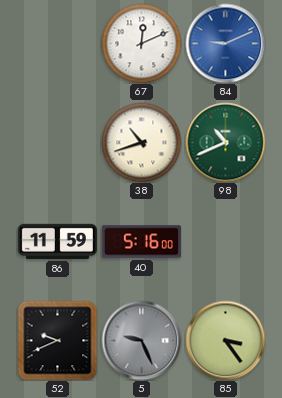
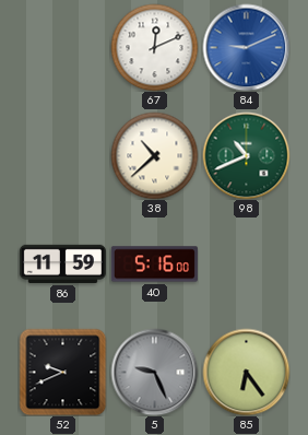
38: 10:42 -> 10:38
85: 3:24 -> 6:24
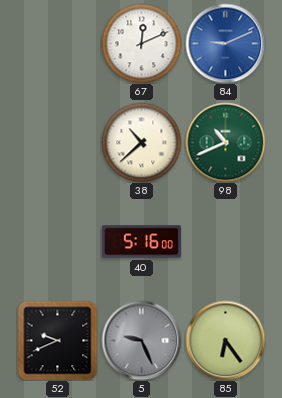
86: 11:59 -> none
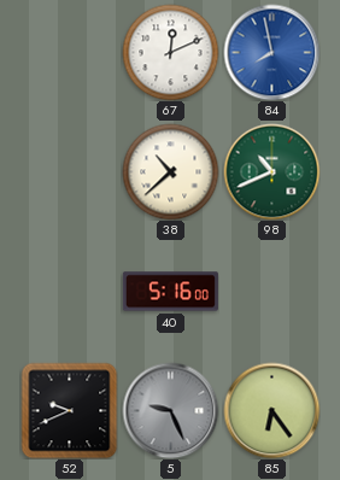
84: 9:11 -> 7:58
